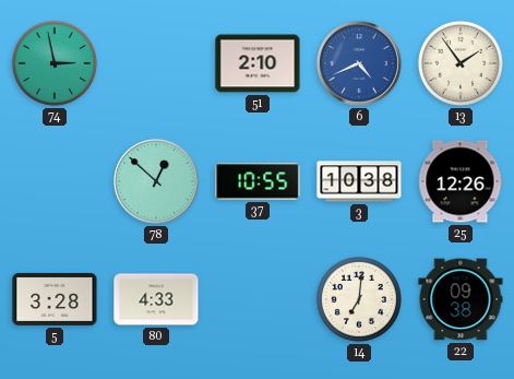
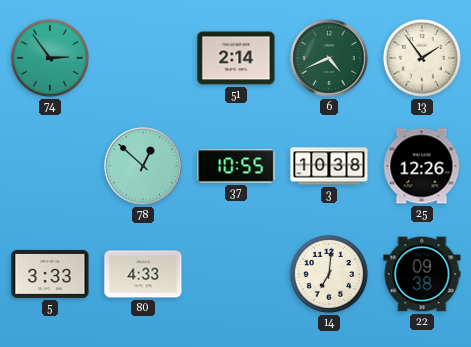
74: 2:58 -> 2:54
51: 2:10 -> 2:14
6 dial: blue -> green
5: 3:28 -> 3:33
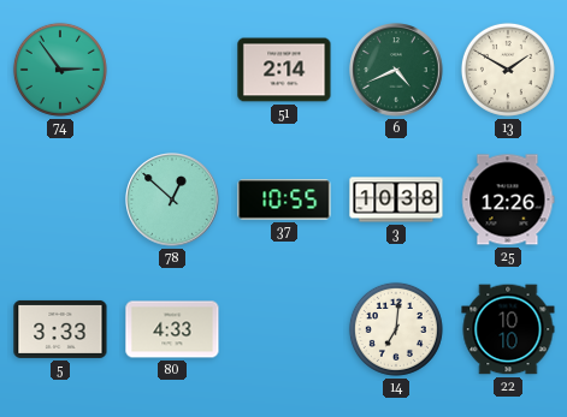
13: 1:54 -> 1:50
22: 09:38 -> 10:10
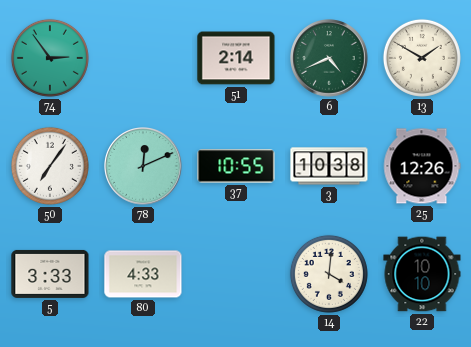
50: none -> 7:06
78: 12:52 -> 12:11
14: 7:01 -> 4:01
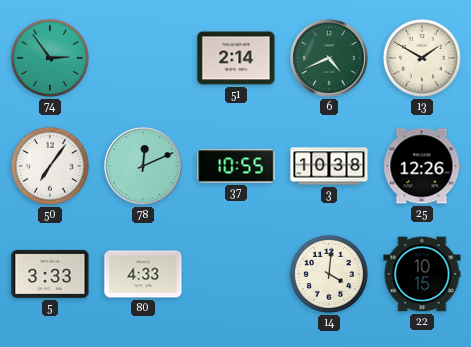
22: 10:10 -> 10:15
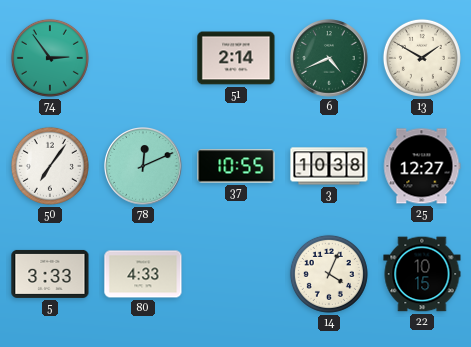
25: 12:26 -> 12:27
14: 4:01 -> 4:04
